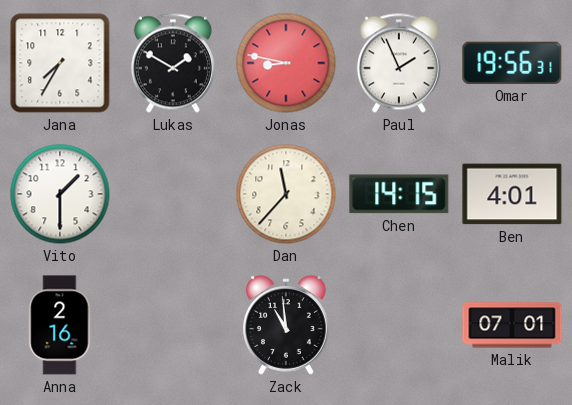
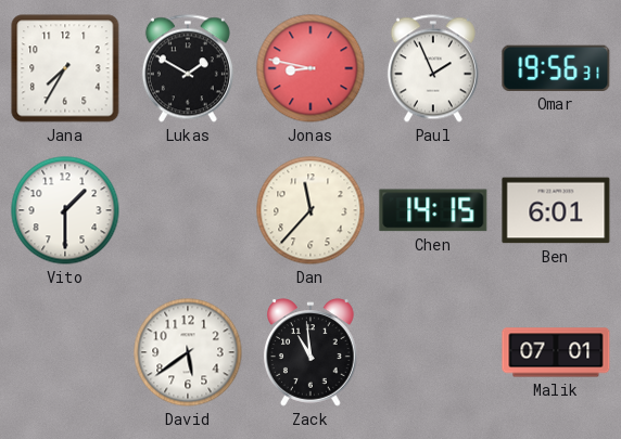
Ben: 4:01 -> 6:01
Anna: 2:16 -> none
David: none -> 5:39
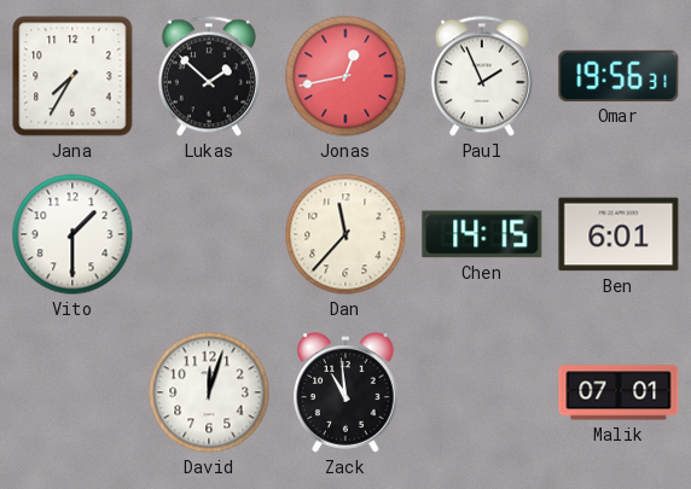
Lukas: 1:50 -> 1:52
Jonas: 8:47 -> 12:43
David: 5:39 -> 12:03
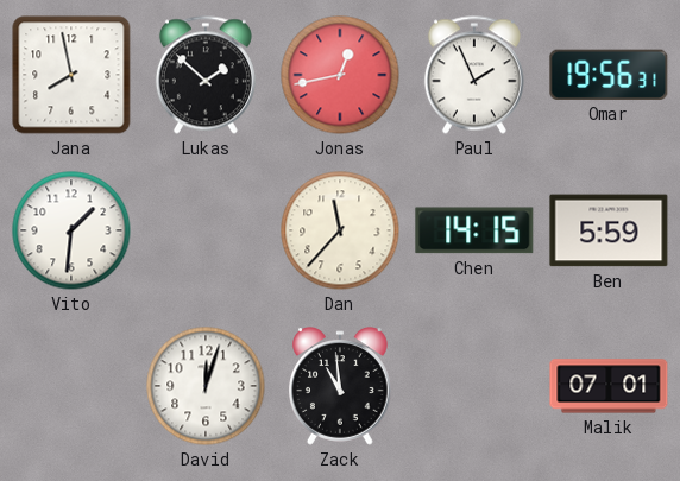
Jana: 7:35 -> 7:58
Vito: 1:30 -> 1:31
Ben: 6:01 -> 5:59
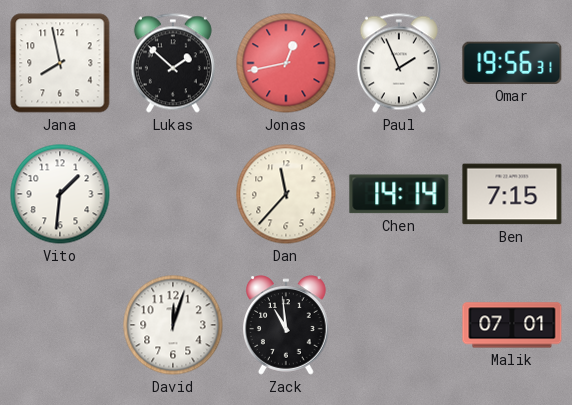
Chen: 14:15 -> 14:14
Ben: 5:59 -> 7:15
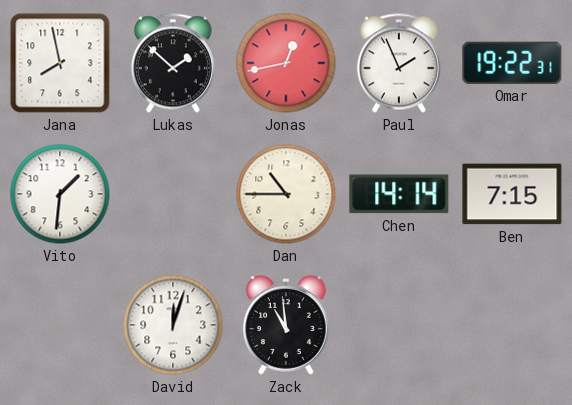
Omar: 19:56 -> 19:22
Dan: 11:37 -> 10:45
Malik: 07:01 -> none
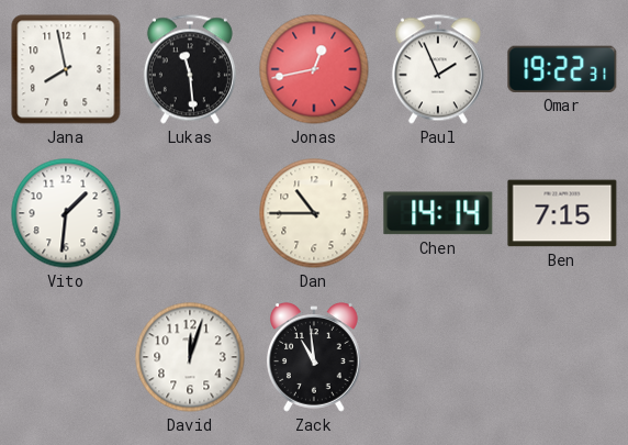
Lukas: 1:52 -> 11:29
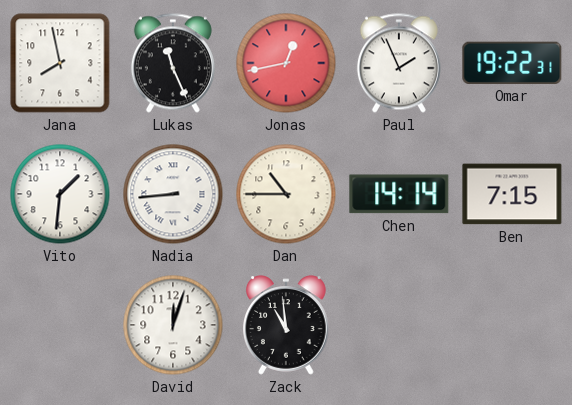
Lukas: 11:29 -> 11:26
Nadia: none -> 8:44
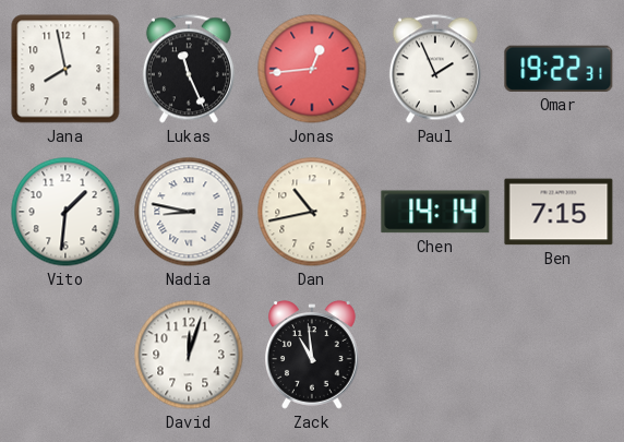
Jonas: 12:43 -> 12:44
Nadia: 8:44 -> 8:47
Dan: 10:45 -> 10:43
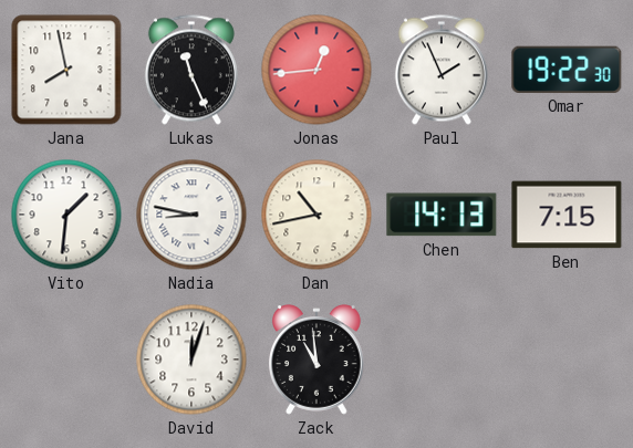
Omar: 19:22:31 -> 19:22:30
Chen: 14:14 -> 14:13
